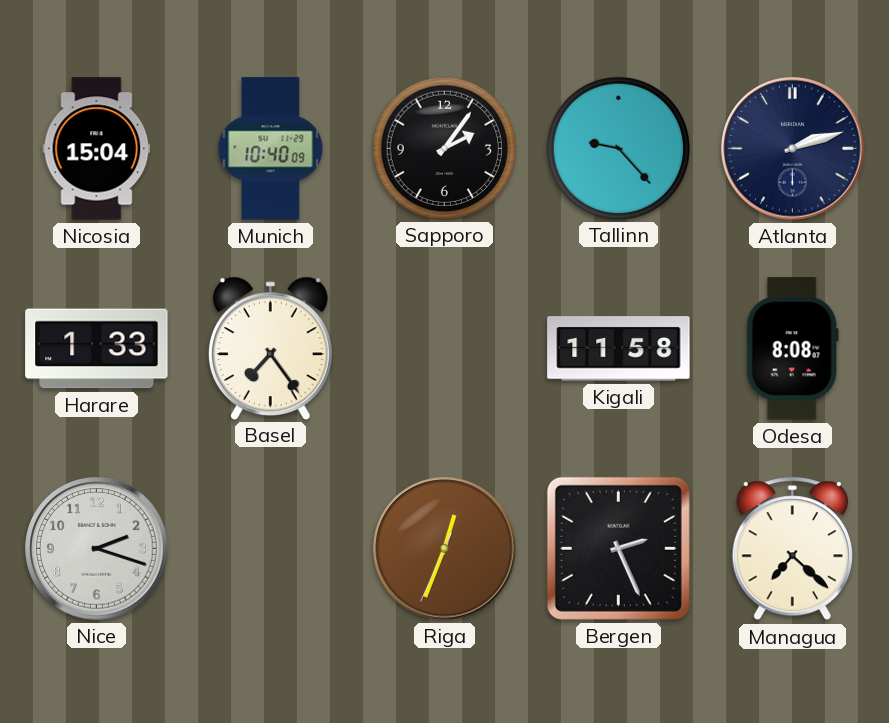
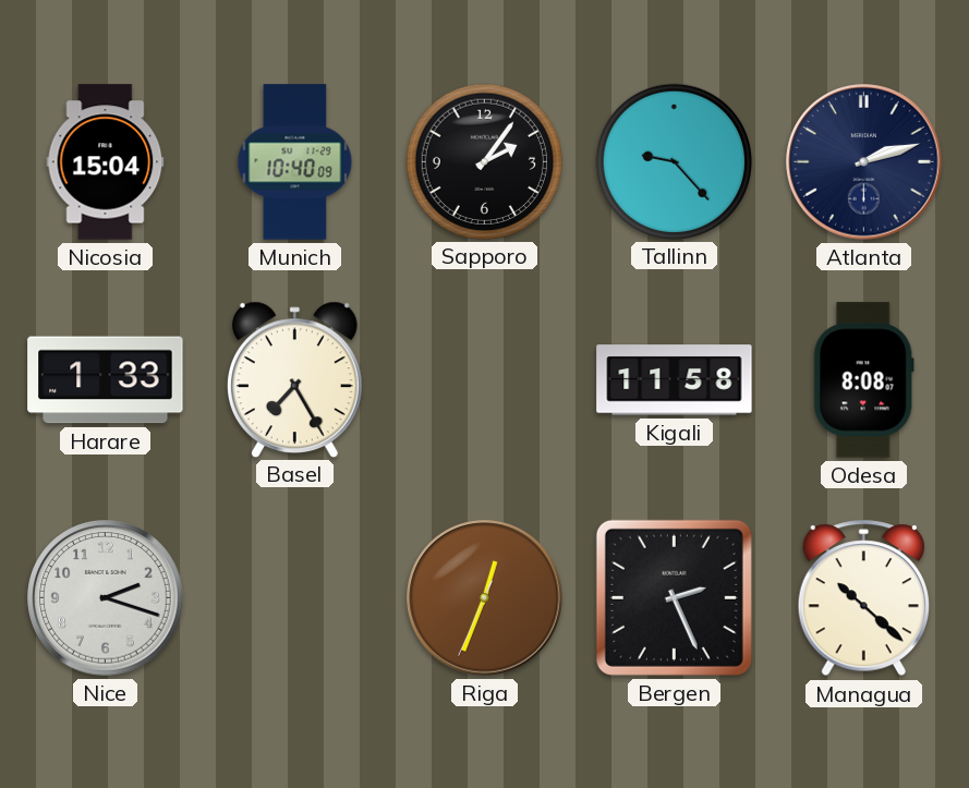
Basel: 7:24 -> 7:25
Managua: 7:22 -> 10:22
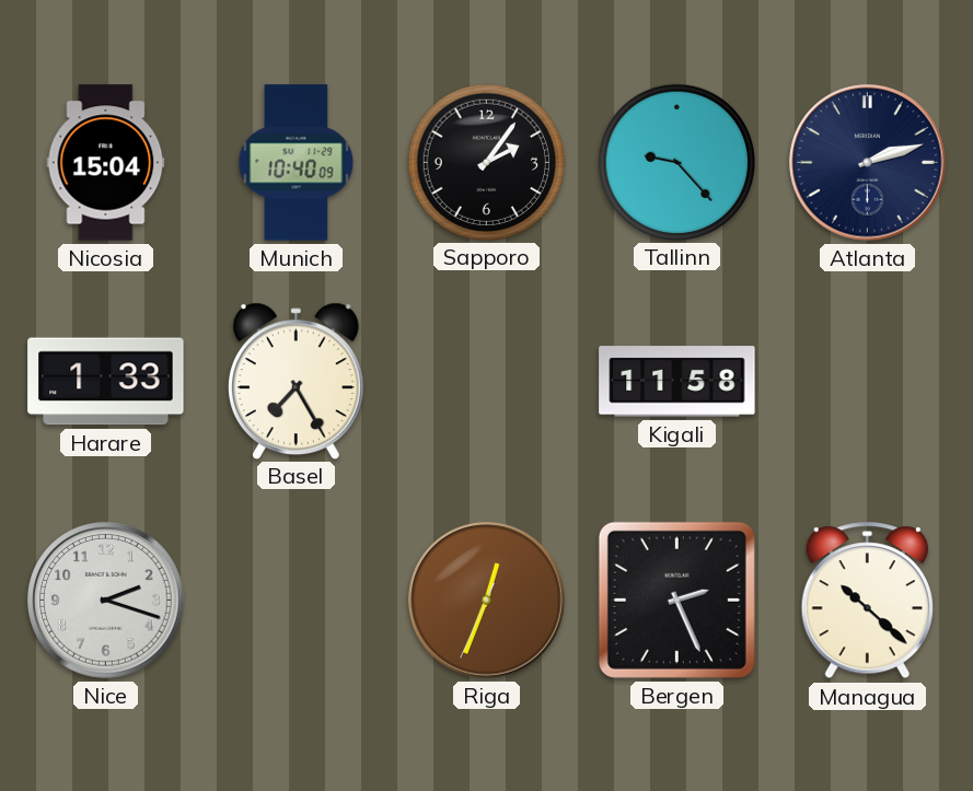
Odesa: 8:08 -> none
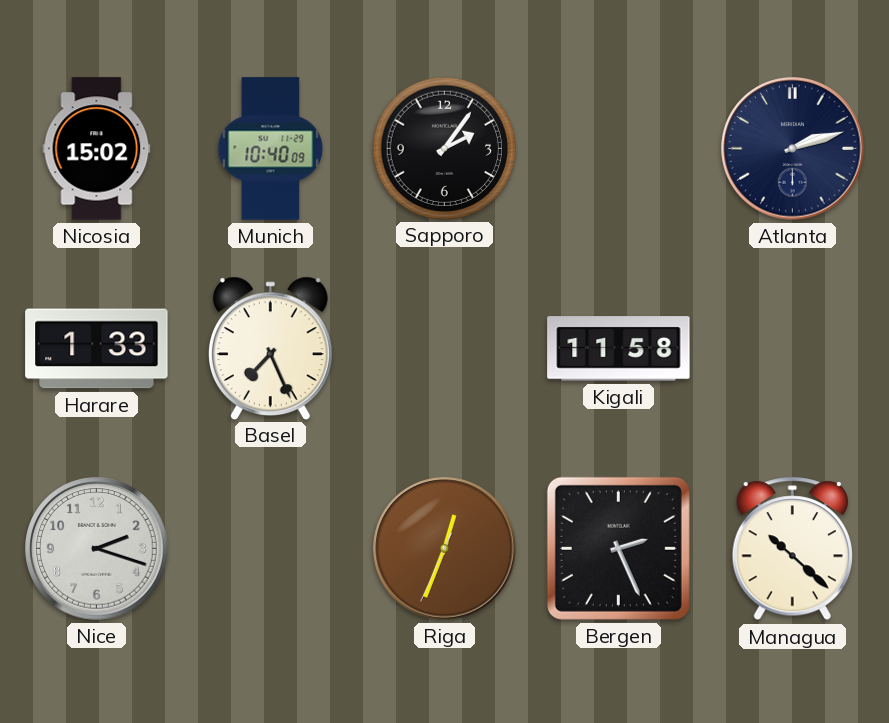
Nicosia: 15:04 -> 15:02
Tallinn: 9:23 -> none
Basel: 7:25 -> 7:26
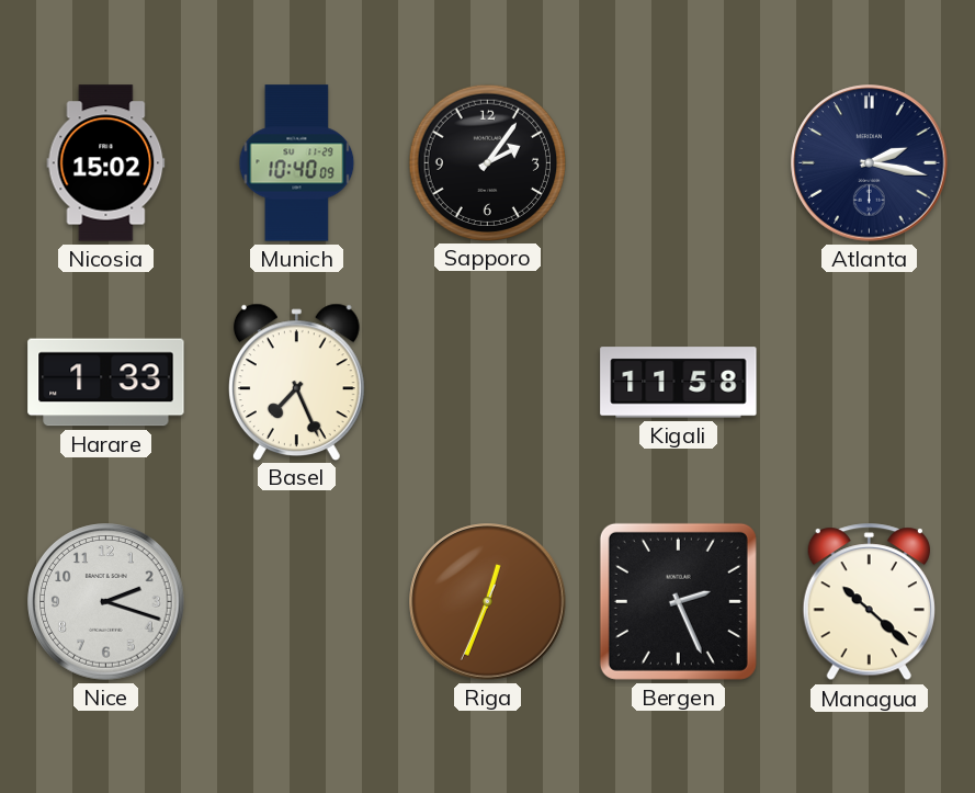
Atlanta: 2:12 -> 2:17
